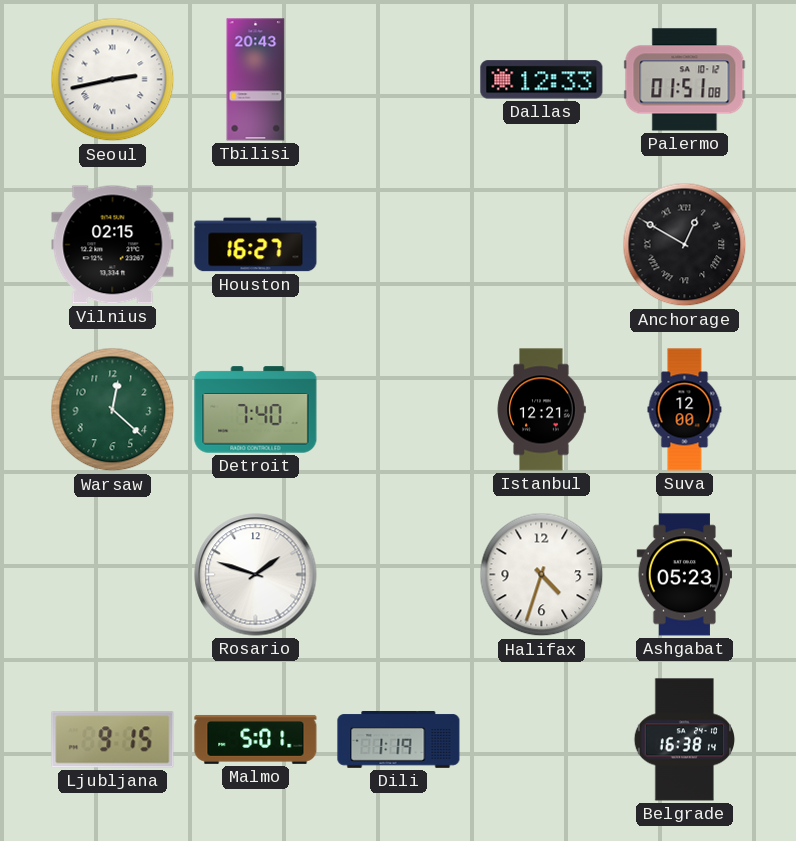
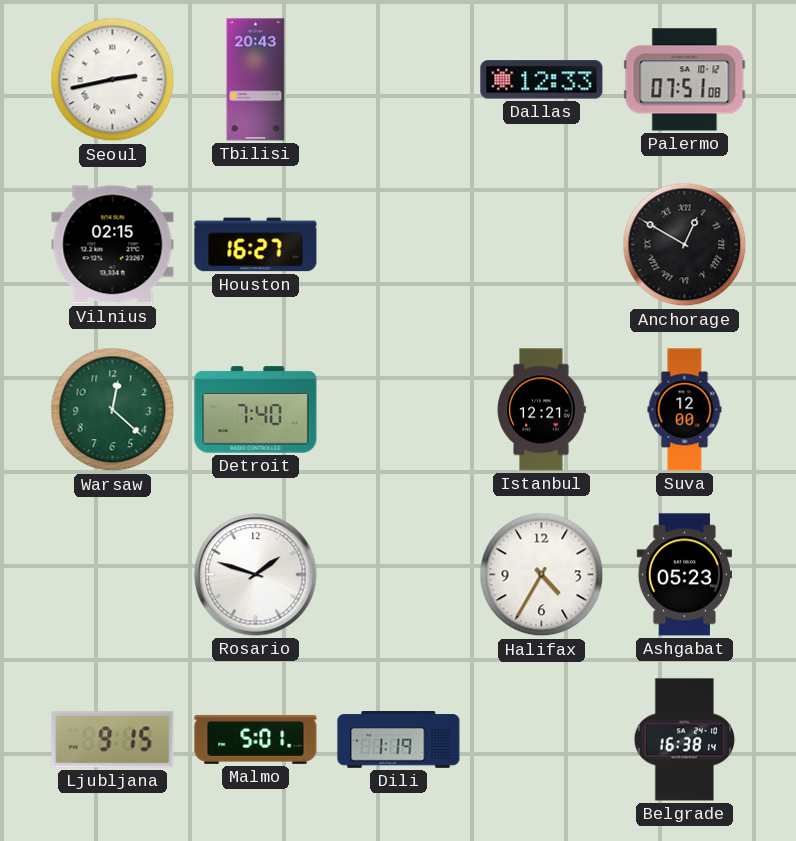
Palermo: 01:51 -> 07:51
Halifax: 4:33 -> 4:35
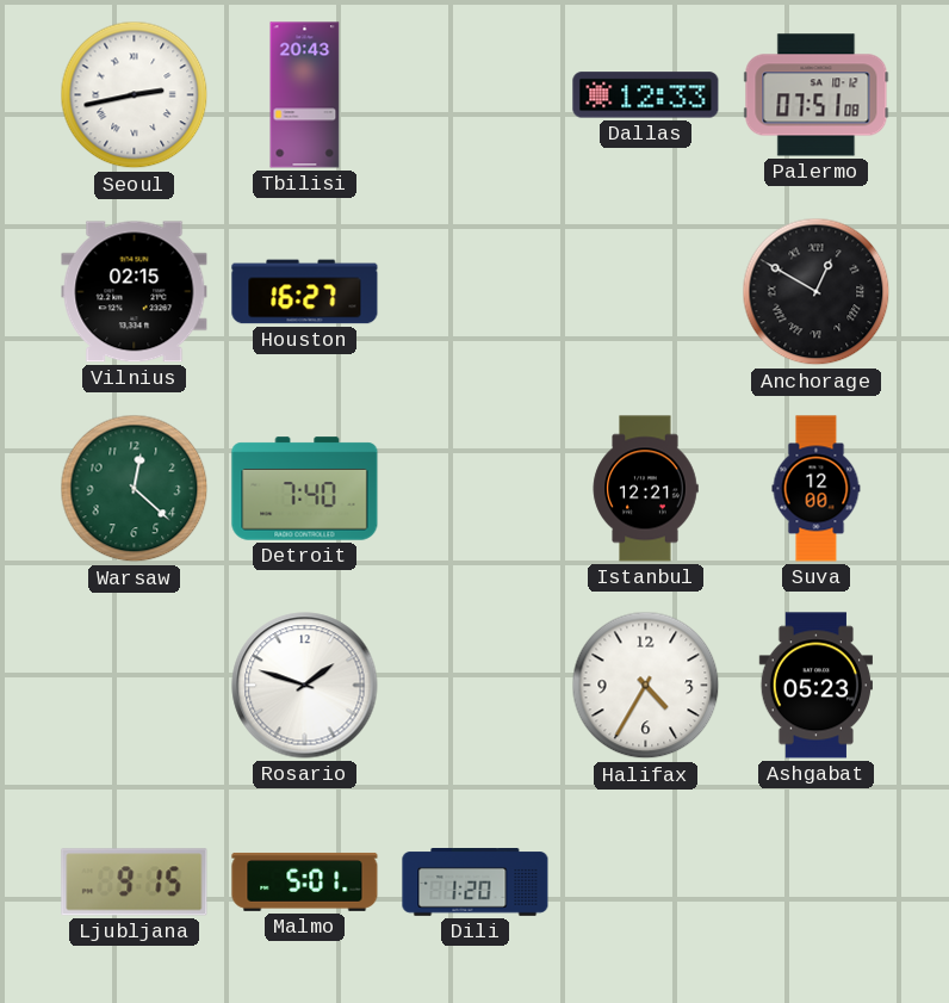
Dili: 1:19 -> 1:20
Belgrade: 16:38 -> none
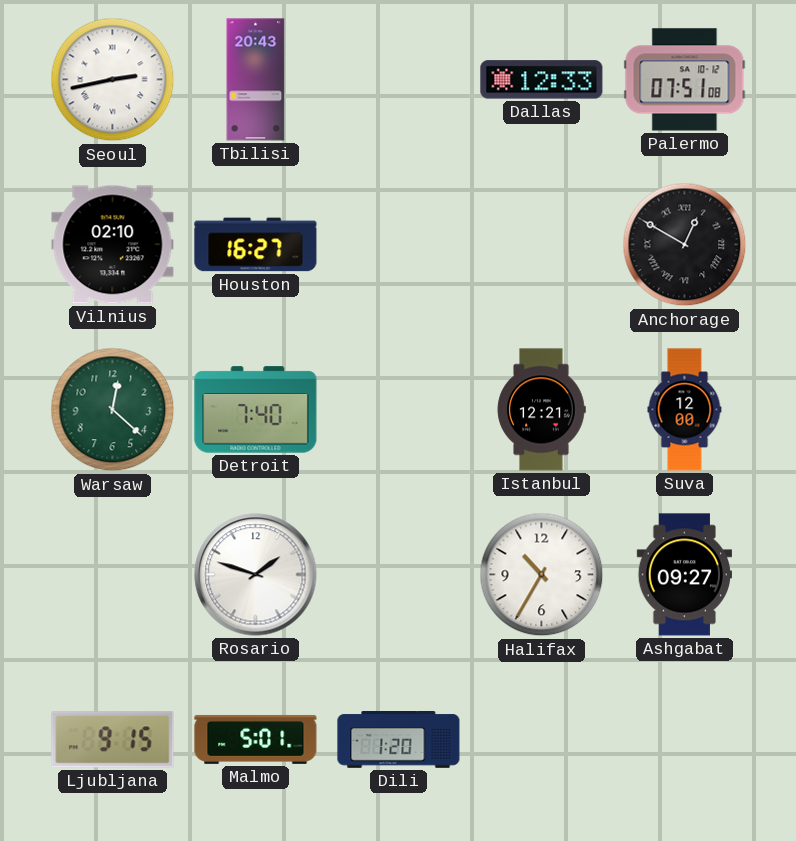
Vilnius: 02:15 -> 02:10
Halifax: 4:35 -> 10:35
Ashgabat: 05:23 -> 09:27
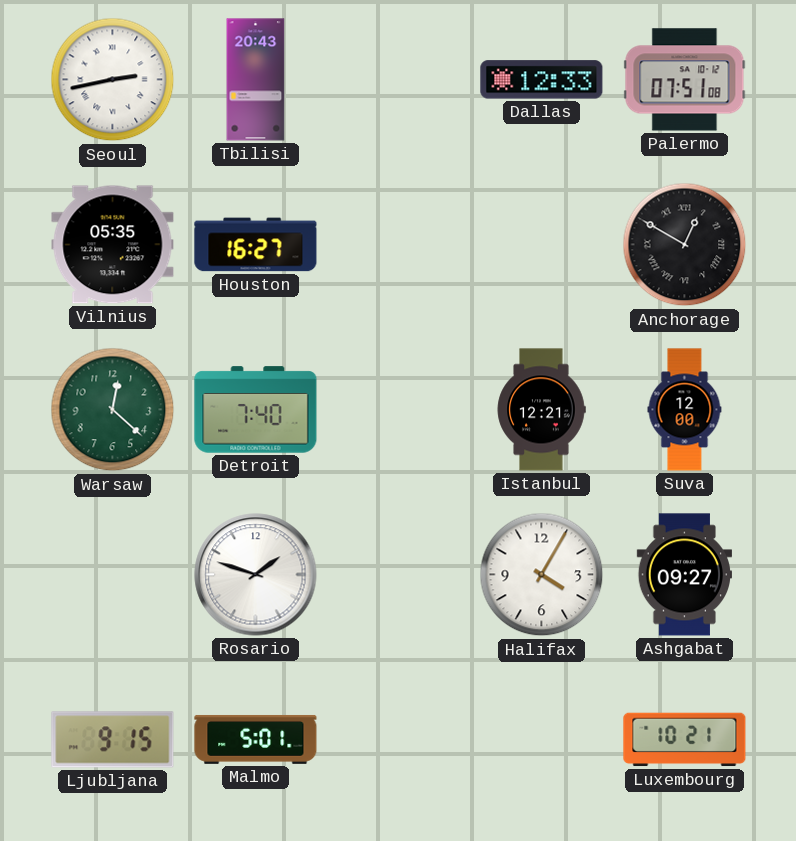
Vilnius: 02:10 -> 05:35
Halifax: 10:35 -> 4:05
Dili: 1:20 -> none
Luxembourg: none -> 10:21
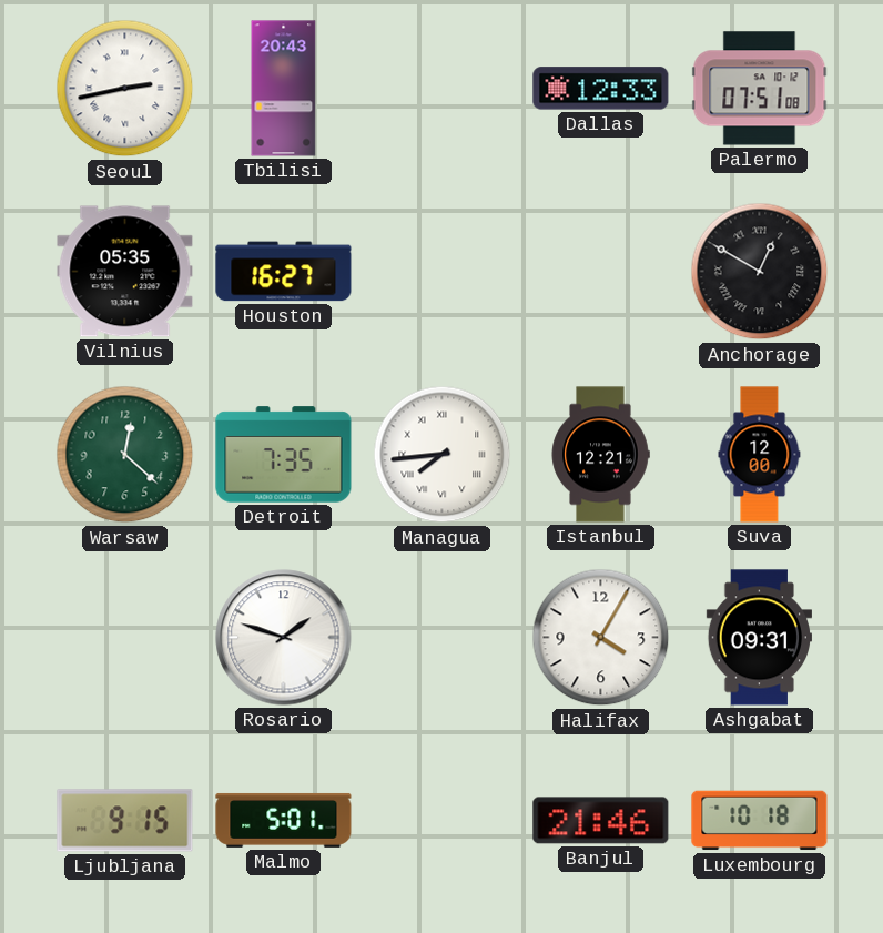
Detroit: 7:40 -> 7:35
Managua: none -> 7:44
Ashgabat: 09:27 -> 09:31
Banjul: none -> 21:46
Luxembourg: 10:21 -> 10:18
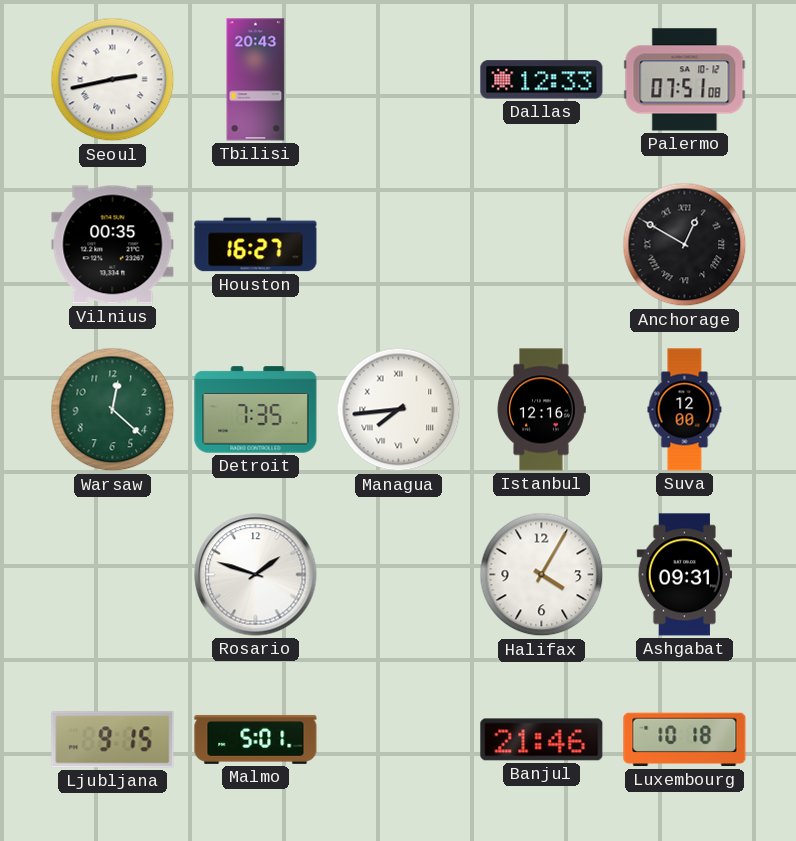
Vilnius: 05:35 -> 00:35
Istanbul: 12:21 -> 12:16
